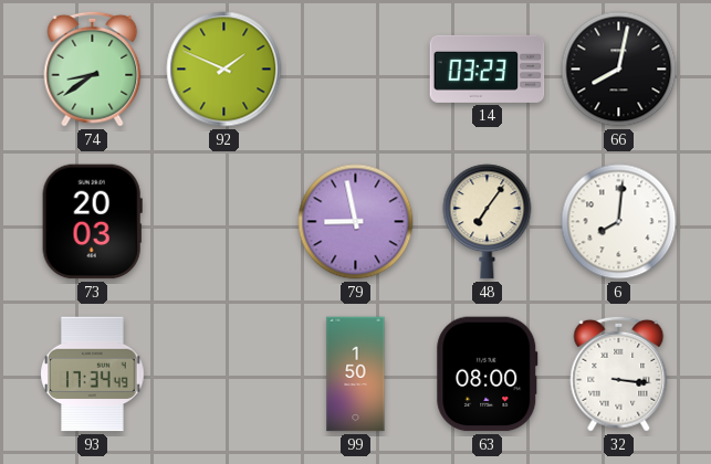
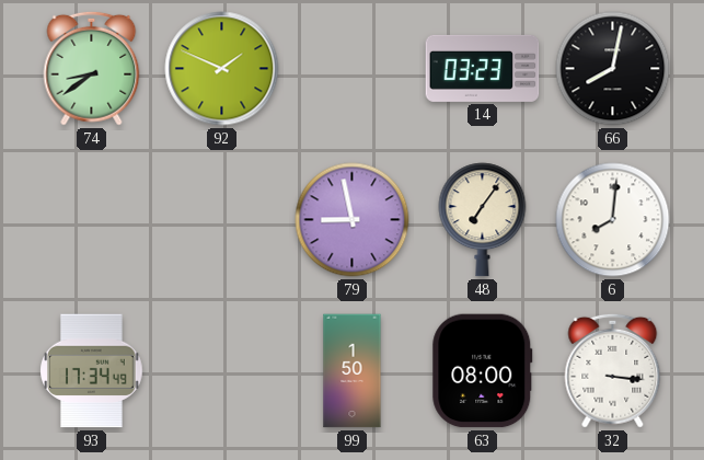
73: 20:03 -> none
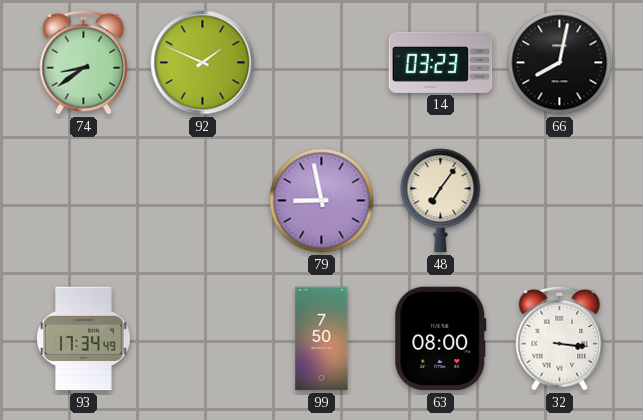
6: 8:01 -> none
99: 1:50 -> 7:50
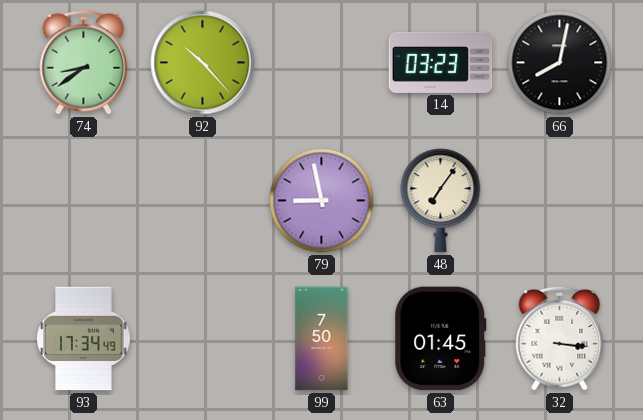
92: 1:49 -> 10:23
63: 08:00 -> 01:45
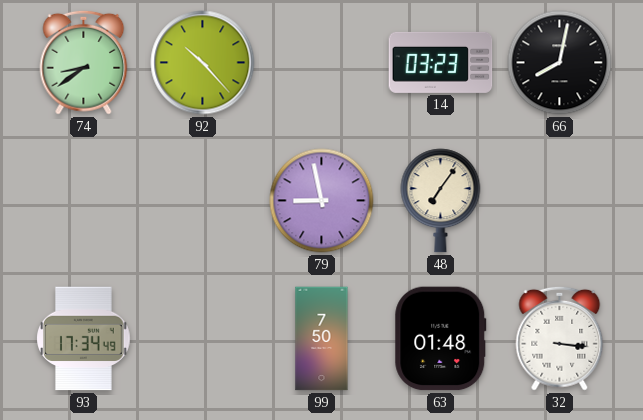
63: 01:45 -> 01:48
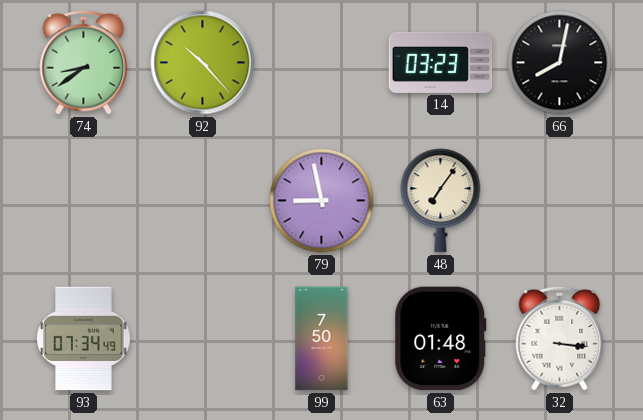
93: 17:34 -> 07:34
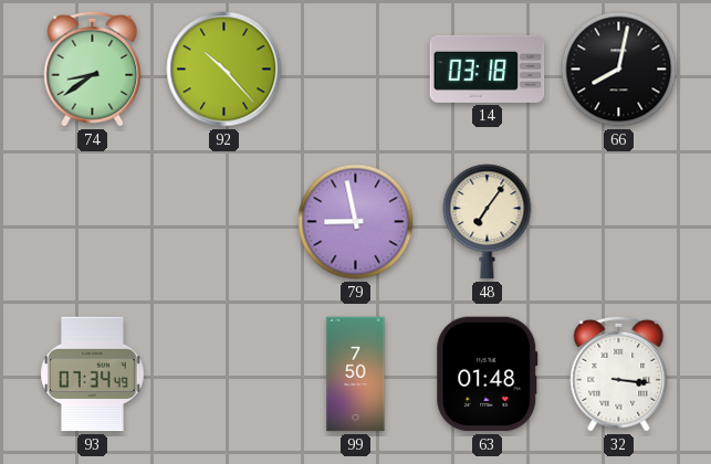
14: 03:23 -> 03:18
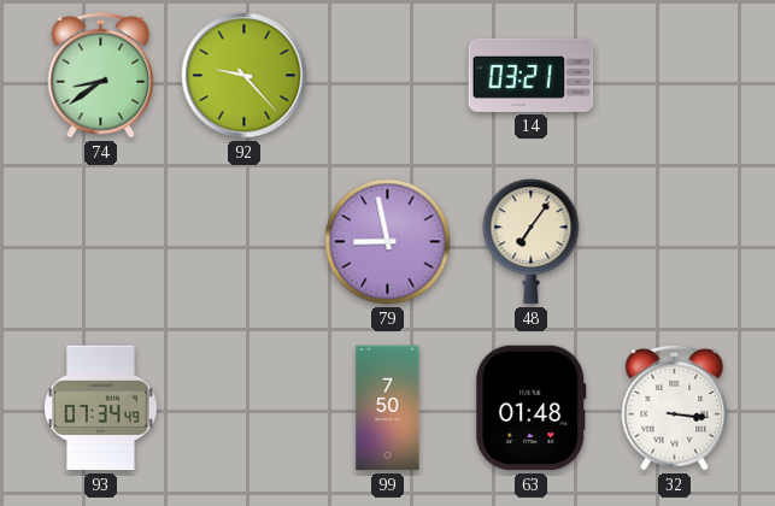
92: 10:23 -> 9:23
14: 03:18 -> 03:21
66: 8:02 -> none
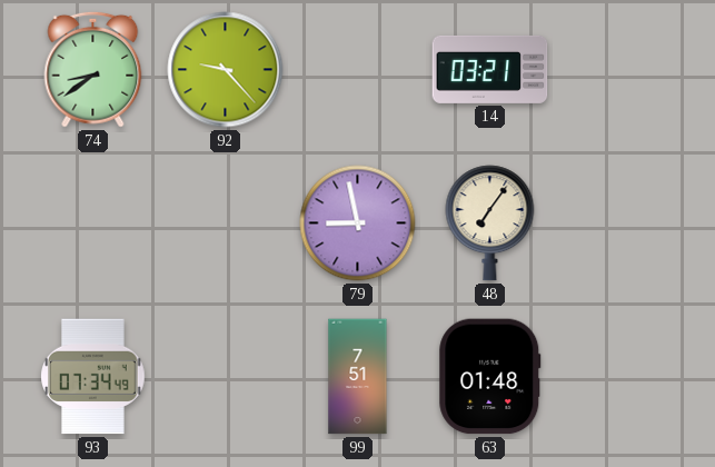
99: 7:50 -> 7:51
32: 3:16 -> none
